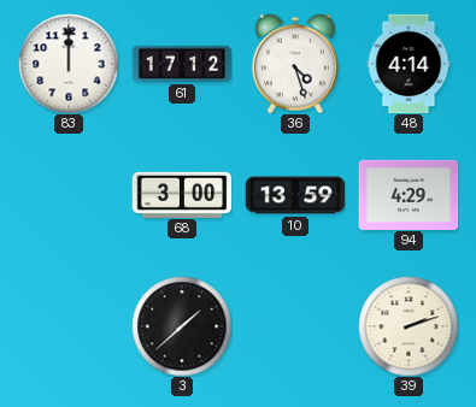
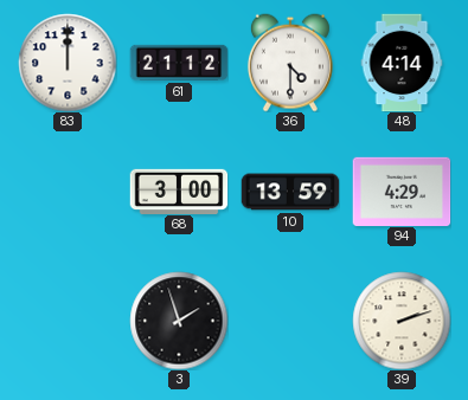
61: 17:12 -> 21:12
36: 4:27 -> 4:30
3: 1:38 -> 1:57
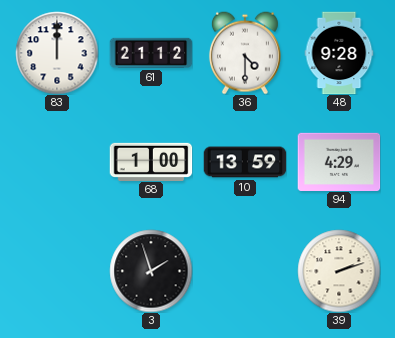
48: 4:14 -> 9:28
68: 3:00 -> 1:00
